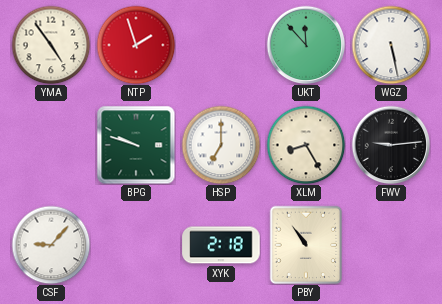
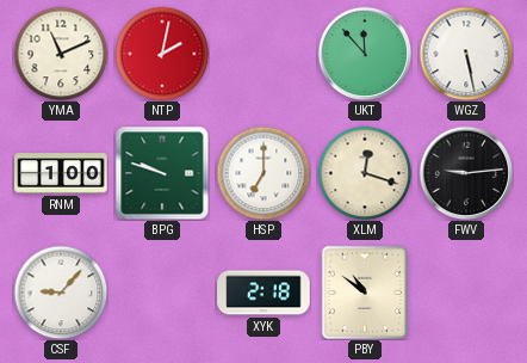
YMA: 4:54 -> 11:11
NTP: 1:57 -> 2:02
RNM: none -> 1:00
XLM: 8:25 -> 12:18
PBY: 10:54 -> 10:51
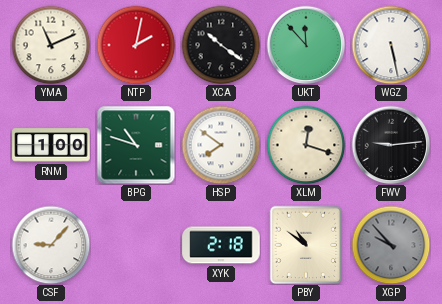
XCA: none -> 10:21
BPG: 9:48 -> 10:48
HSP: 7:00 -> 7:51
XGP: none -> 9:53
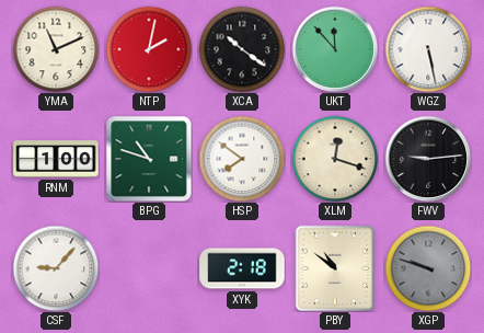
XGP: 9:53 -> 9:48
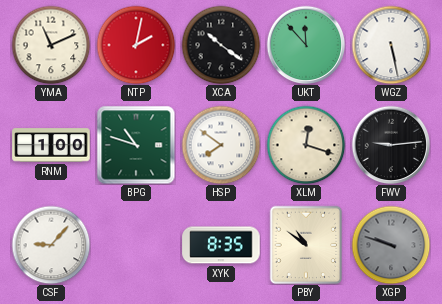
XYK: 2:18 -> 8:35
